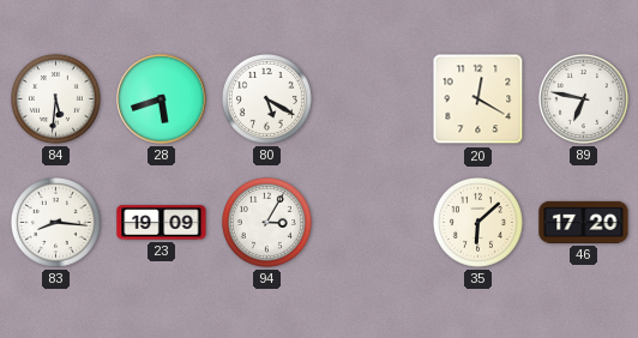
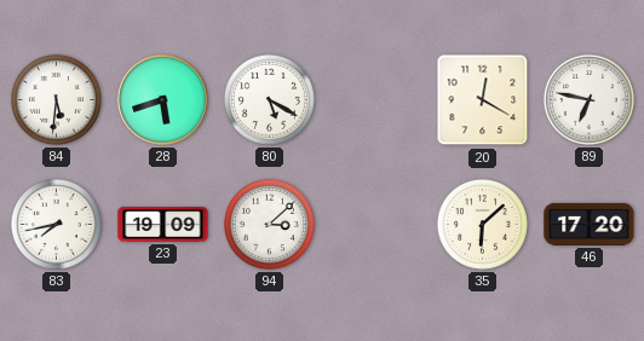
83: 8:16 -> 7:43
94: 3:05 -> 3:08
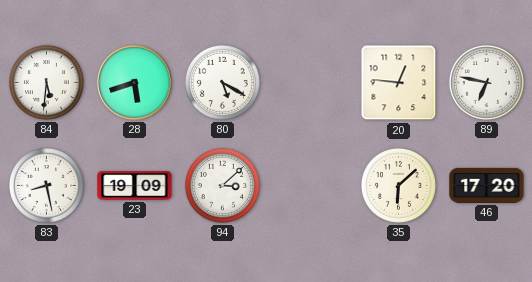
20: 12:20 -> 12:46
83: 7:43 -> 8:28
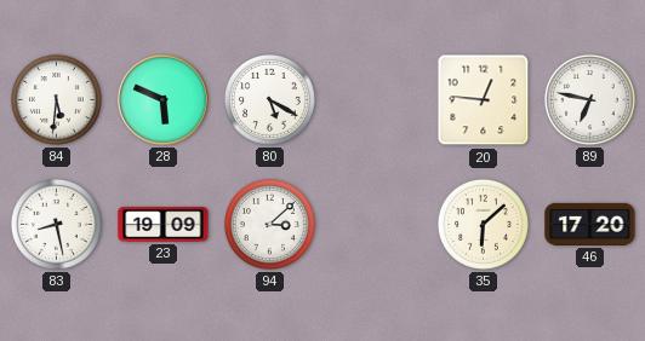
28: 5:42 -> 5:49
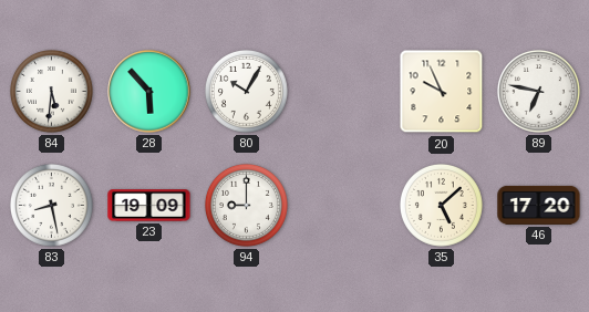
28: 5:49 -> 5:53
80: 5:20 -> 10:05
20: 12:46 -> 9:56
94: 3:08 -> 9:00
35: 6:08 -> 5:08
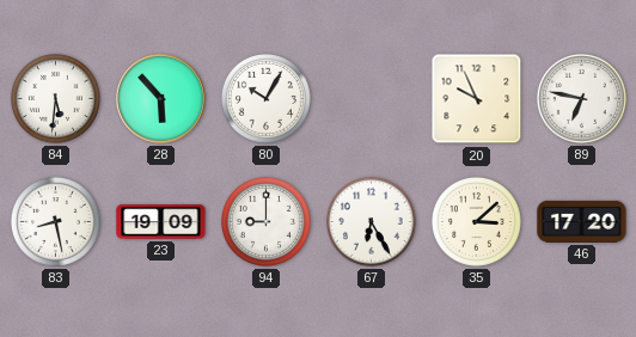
67: none -> 6:25
35: 5:08 -> 3:08
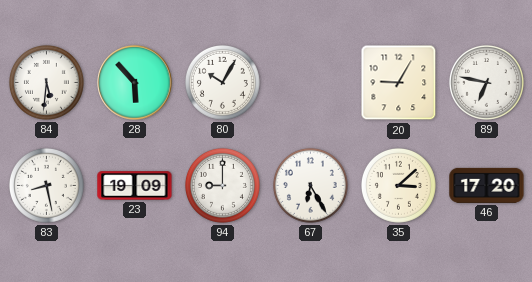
20: 9:56 -> 9:05
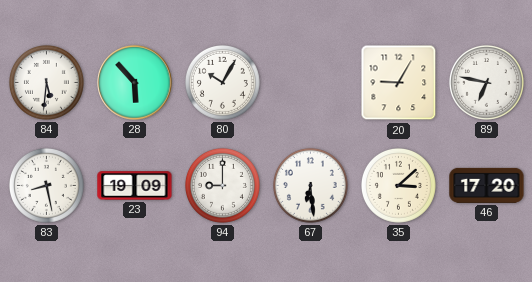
67: 6:25 -> 6:29
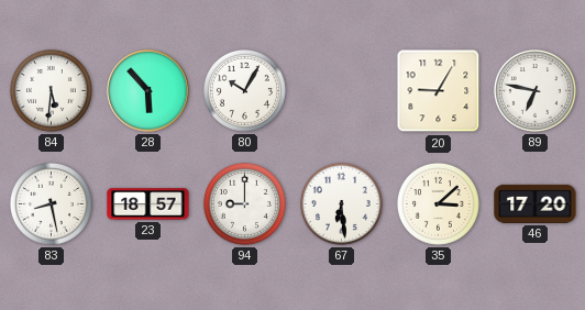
23: 19:09 -> 18:57
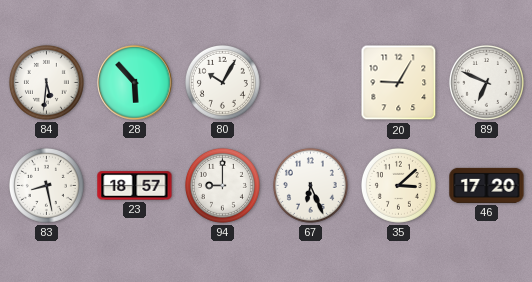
89: 6:47 -> 6:49
67: 6:29 -> 6:26
